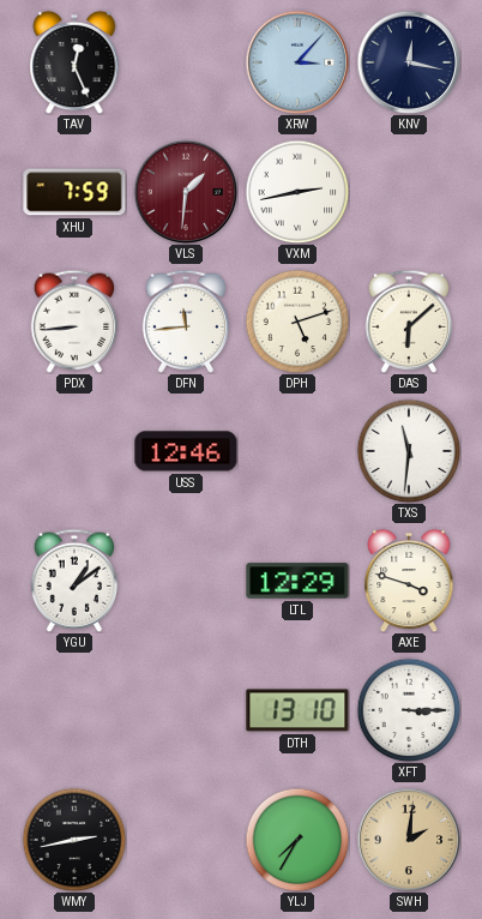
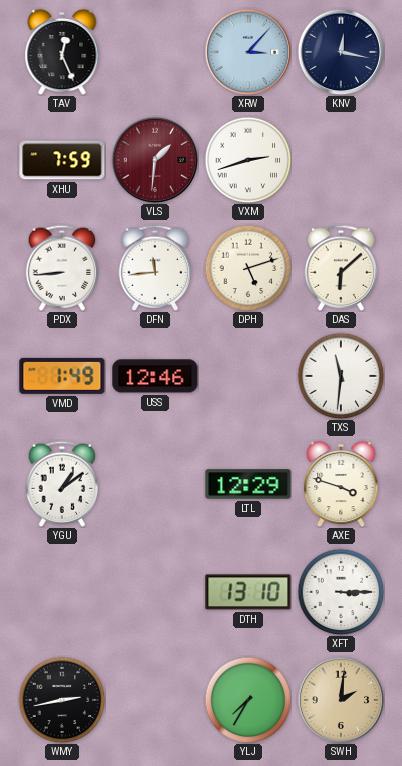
VXM: 2:43 -> 2:42
VMD: none -> 1:49
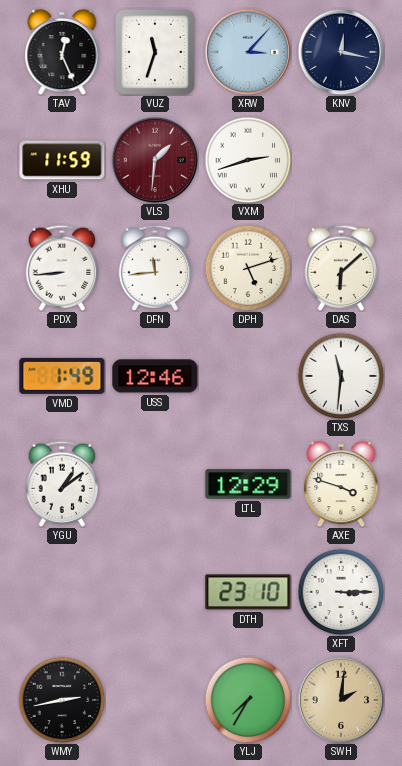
VUZ: none -> 11:33
XHU: 7:59 -> 11:59
DTH: 13:10 -> 23:10
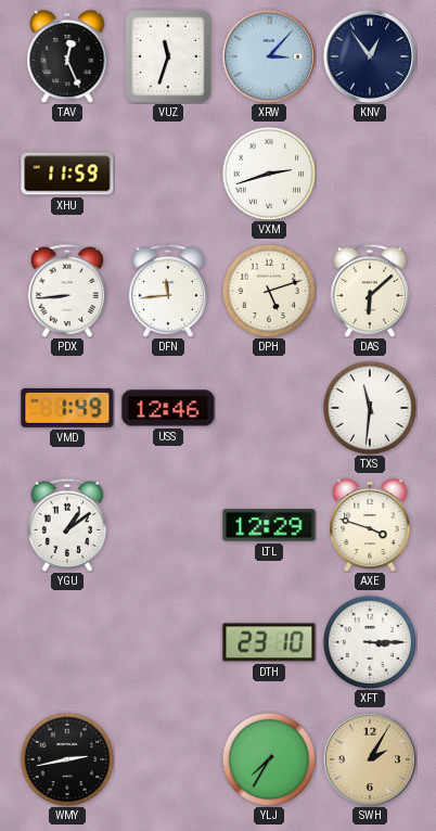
KNV: 12:17 -> 12:54
VLS: 1:31 -> none
SWH: 2:01 -> 2:05
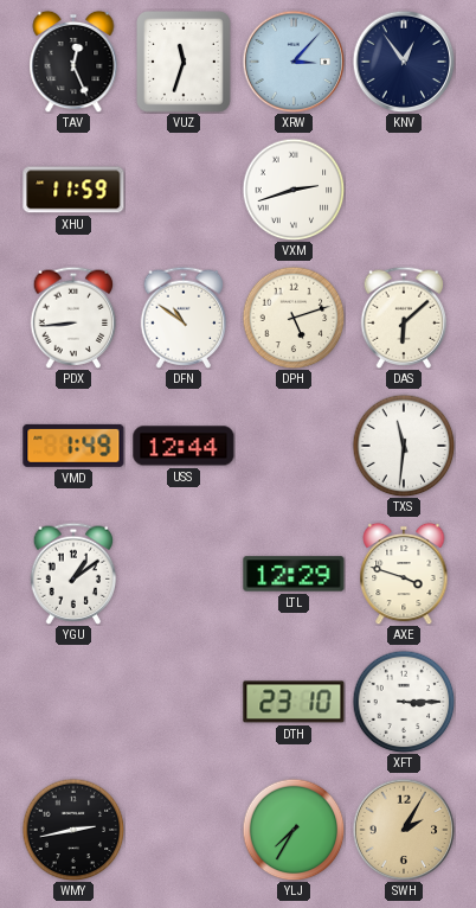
DFN: 11:44 -> 10:51
USS: 12:46 -> 12:44
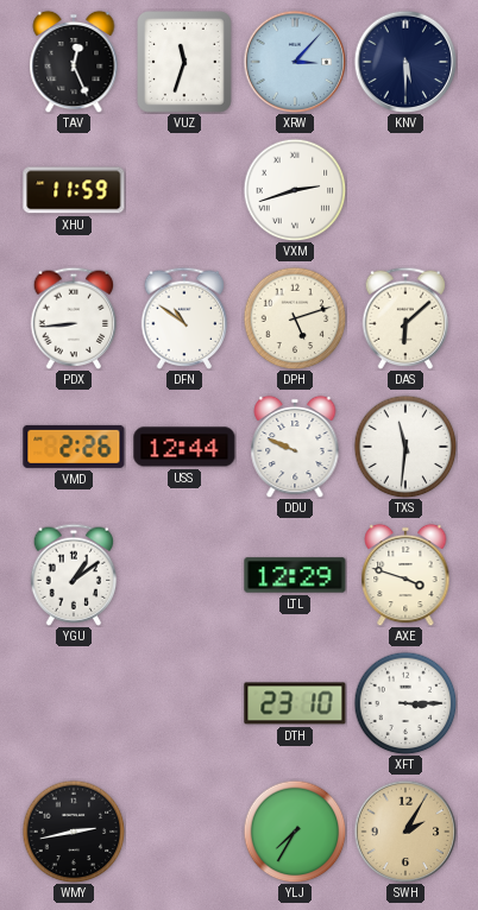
KNV: 12:54 -> 5:30
VMD: 1:49 -> 2:26
DDU: none -> 9:49
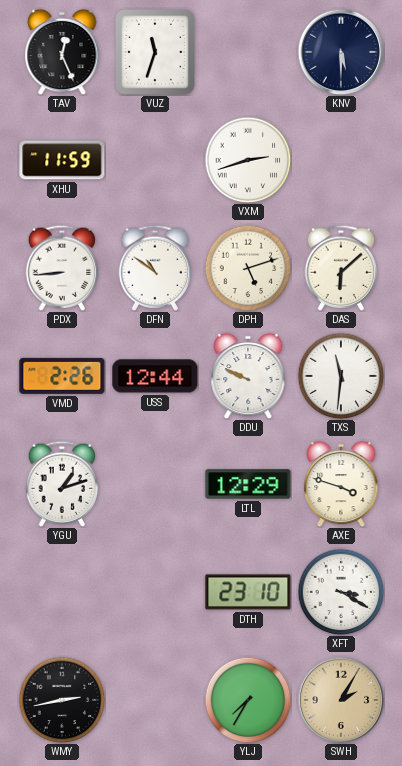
XRW: 3:07 -> none
YGU: 1:09 -> 1:12
XFT: 3:15 -> 3:20
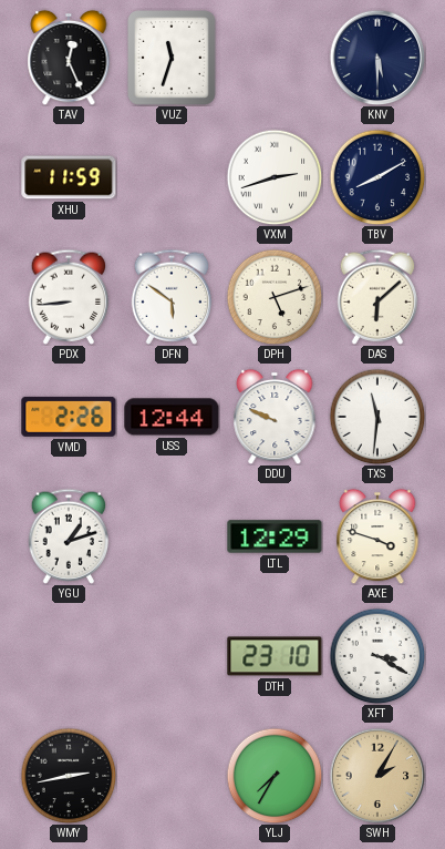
TBV: none -> 8:10
DFN: 10:51 -> 5:51
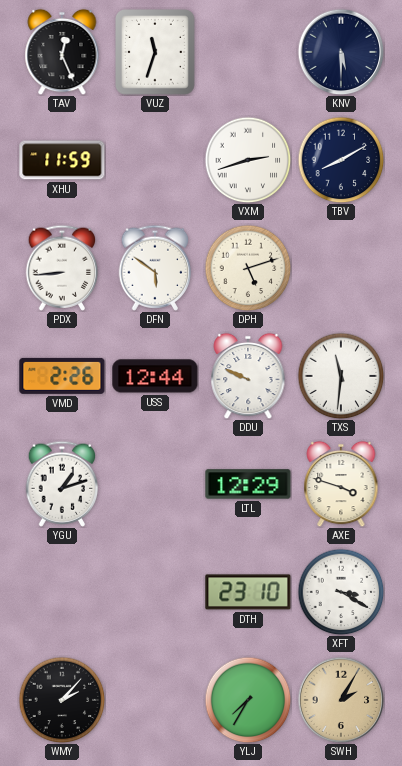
DAS: 6:08 -> none
WMY: 2:43 -> 2:07
